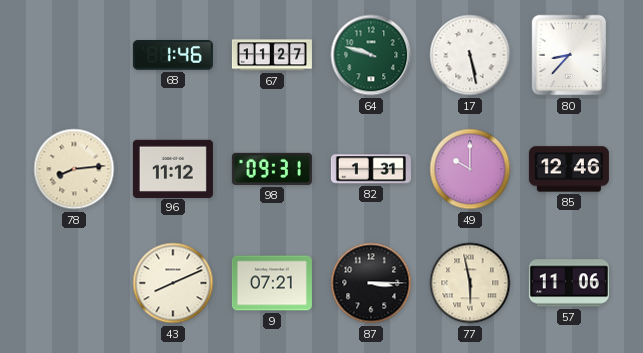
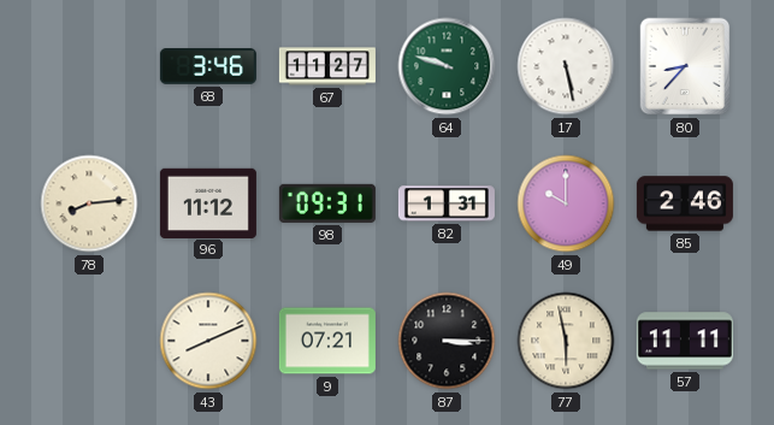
68: 1:46 -> 3:46
85: 12:46 -> 2:46
57: 11:06 -> 11:11
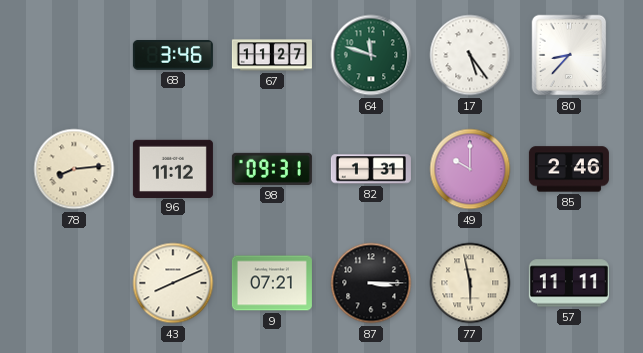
64: 9:48 -> 11:48
17: 5:28 -> 5:24
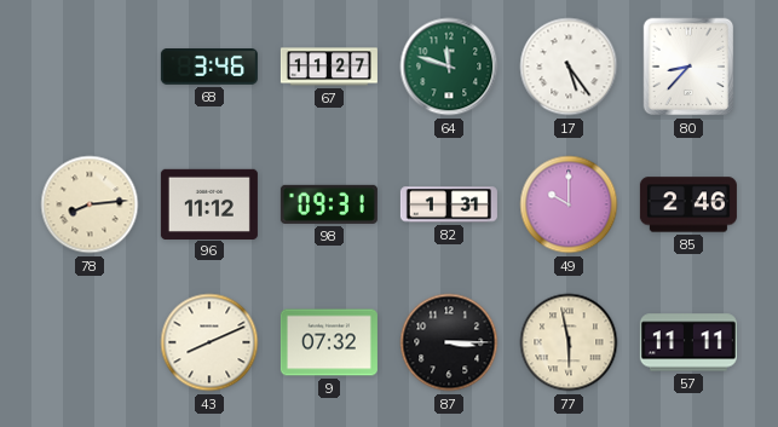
9: 07:21 -> 07:32
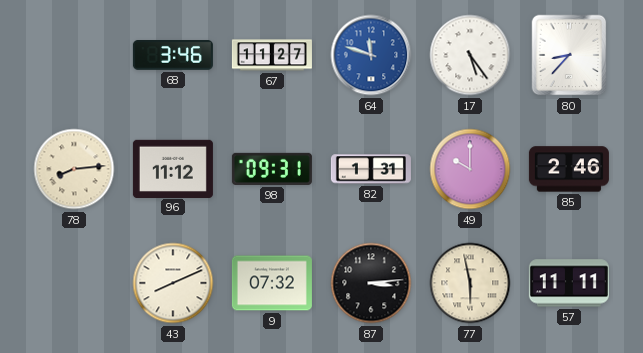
64 dial: green -> blue
87: 3:15 -> 3:14
